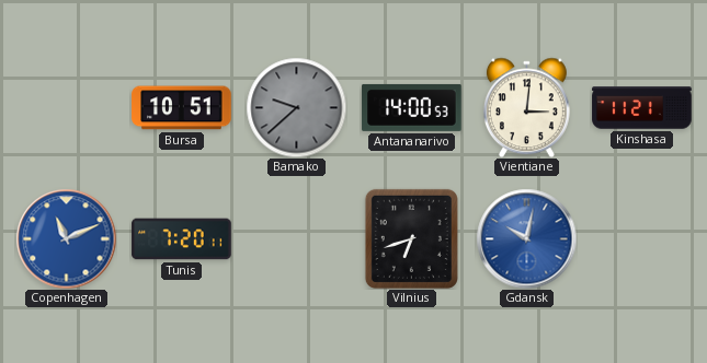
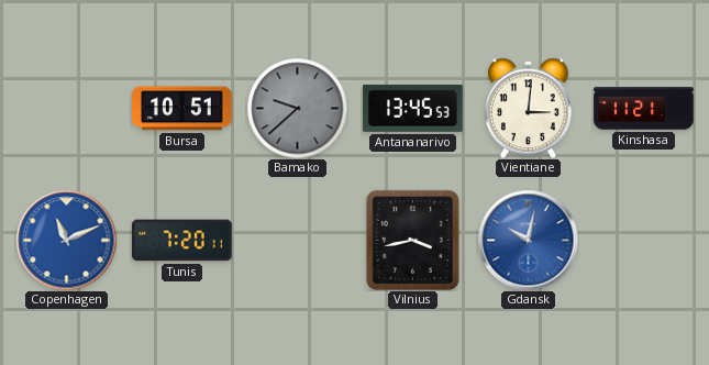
Antananarivo: 14:00 -> 13:45
Vilnius: 6:42 -> 3:43
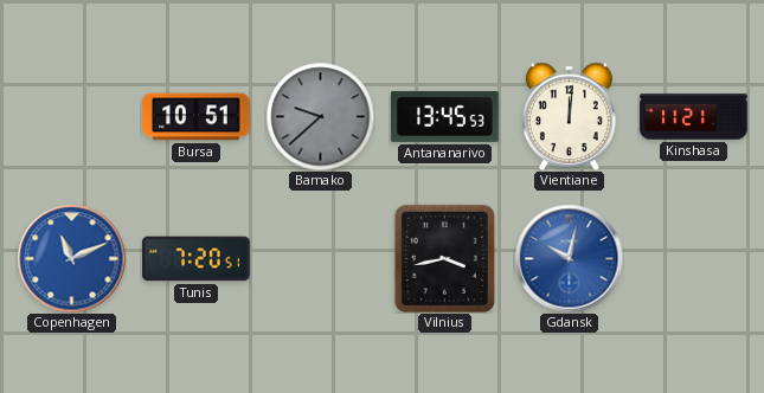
Vientiane: 3:01 -> 12:01
Tunis: 7:20:11 -> 7:20:51
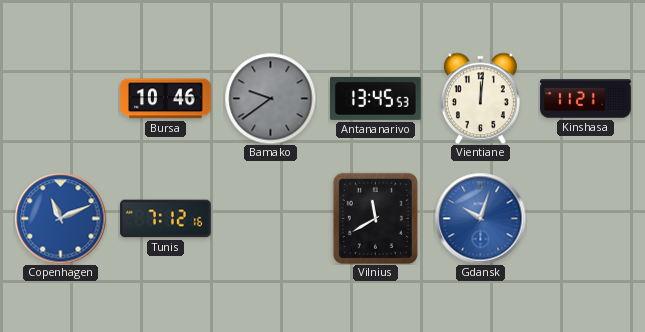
Bursa: 10:51 -> 10:46
Bamako: 9:38 -> 9:39
Tunis: 7:20 -> 7:12
Vilnius: 3:43 -> 11:40
Gdansk: 10:02 -> 10:03
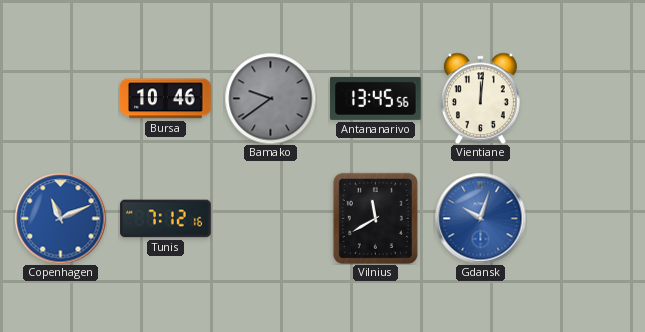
Antananarivo: 13:45:53 -> 13:45:56
Kinshasa: 11:21 -> none
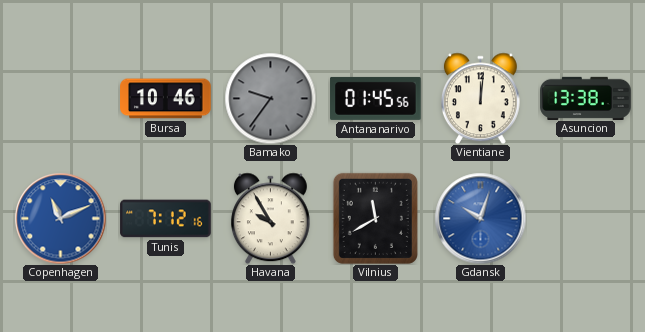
Bamako: 9:39 -> 9:36
Antananarivo: 13:45 -> 01:45
Asuncion: none -> 13:38
Havana: none -> 9:55
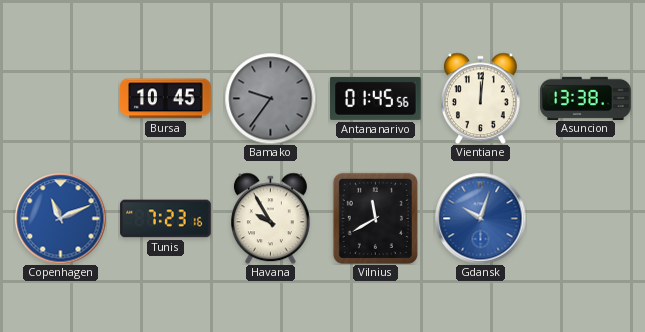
Bursa: 10:46 -> 10:45
Tunis: 7:12 -> 7:23
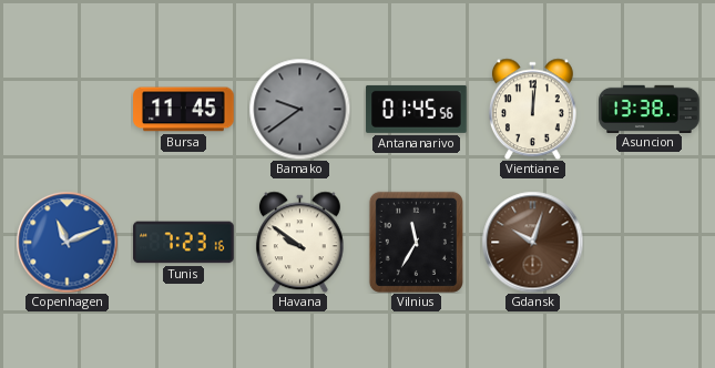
Bursa: 10:45 -> 11:45
Bamako: 9:36 -> 9:39
Havana: 9:55 -> 9:51
Vilnius: 11:40 -> 11:35
Gdansk dial: blue -> brown
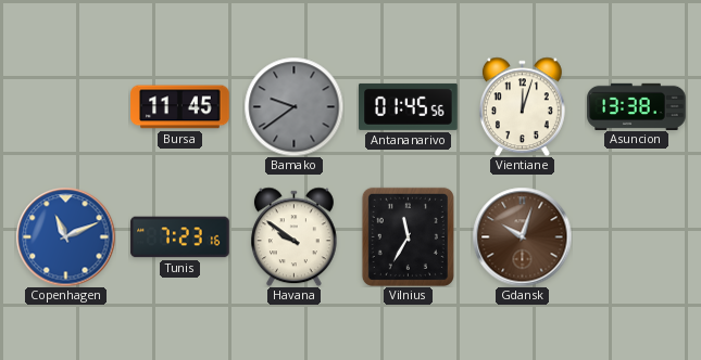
Vientiane: 12:01 -> 12:03
